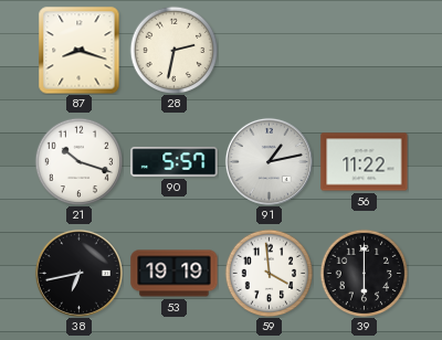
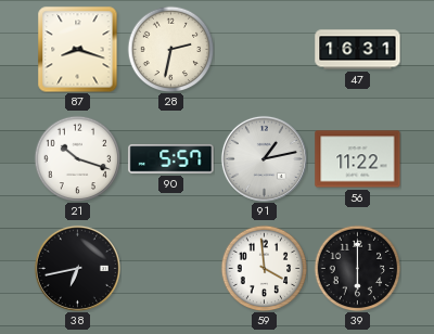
47: none -> 16:31
53: 19:19 -> none
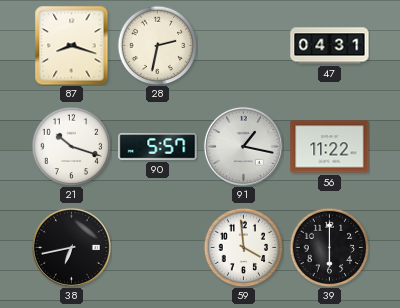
47: 16:31 -> 04:31
91: 1:13 -> 1:17
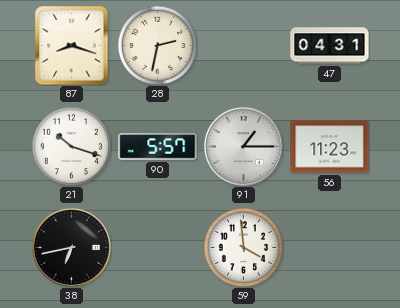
91: 1:17 -> 1:15
56: 11:22 -> 11:23
39: 6:00 -> none
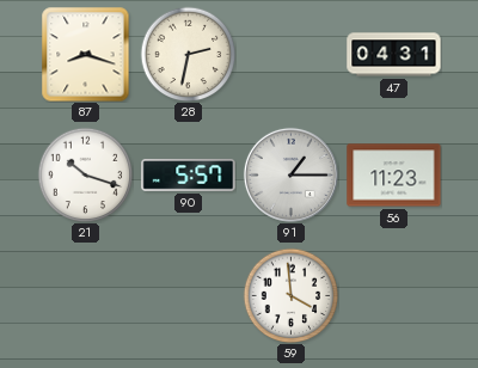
38: 6:43 -> none
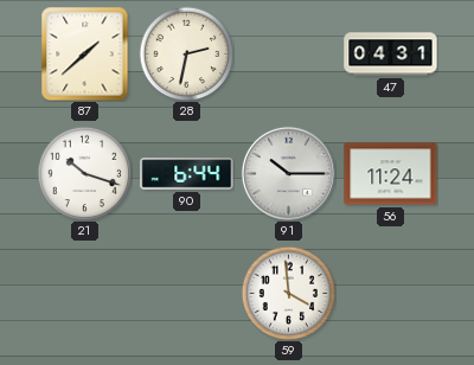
87: 8:18 -> 1:38
90: 5:57 -> 6:44
91: 1:15 -> 10:15
56: 11:23 -> 11:24
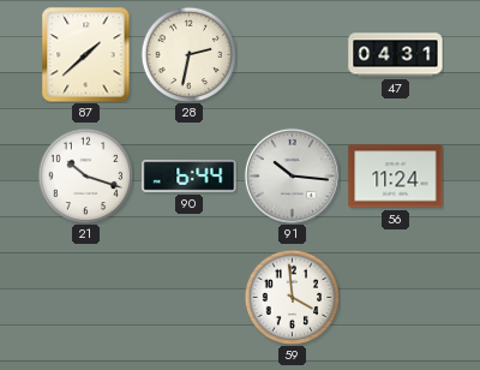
91: 10:15 -> 10:16
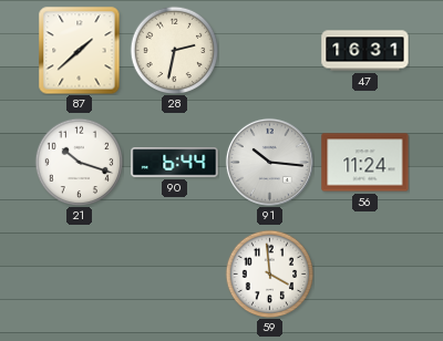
47: 04:31 -> 16:31
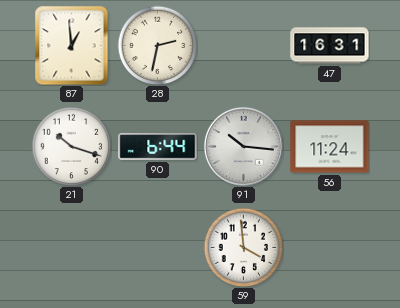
87: 1:38 -> 12:59
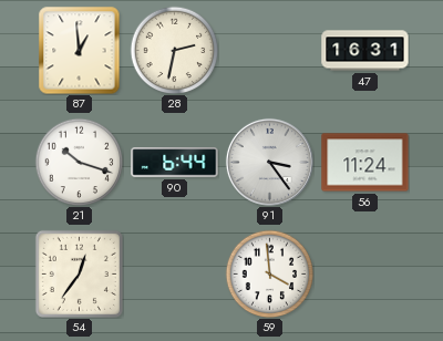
91: 10:16 -> 3:24
54: none -> 12:36
